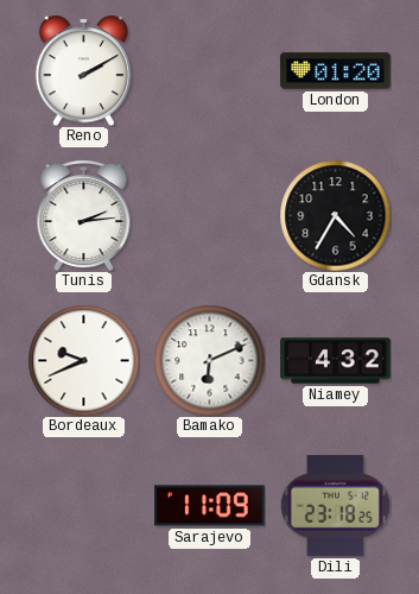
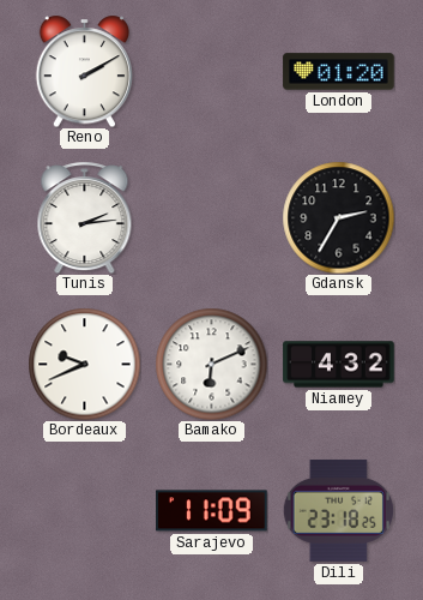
Gdansk: 4:35 -> 2:35
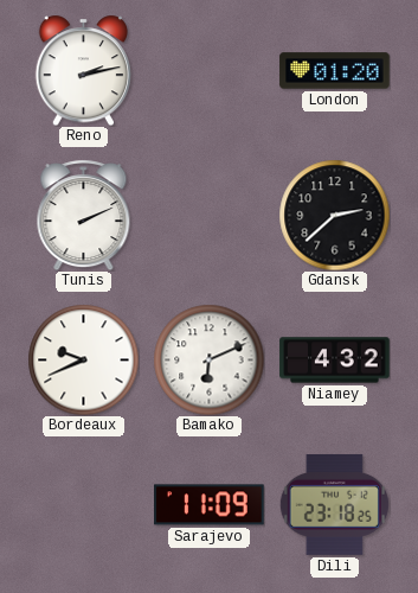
Reno: 2:10 -> 2:13
Tunis: 2:14 -> 2:11
Gdansk: 2:35 -> 2:38
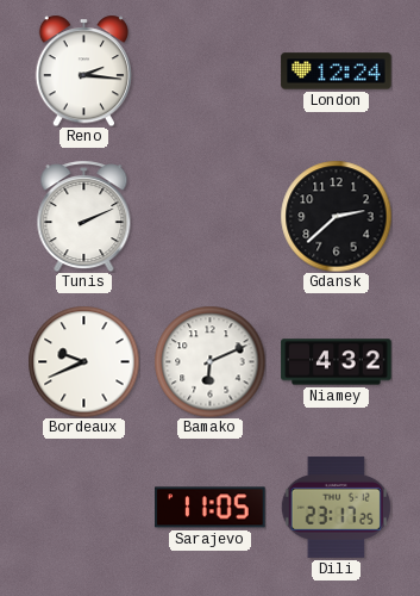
Reno: 2:13 -> 2:16
London: 01:20 -> 12:24
Sarajevo: 11:09 -> 11:05
Dili: 23:18 -> 23:17
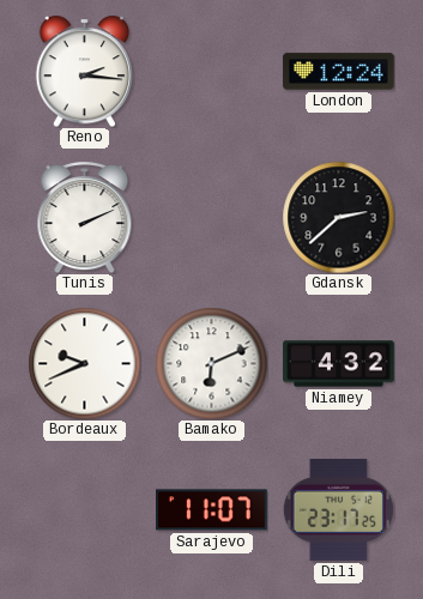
Sarajevo: 11:05 -> 11:07
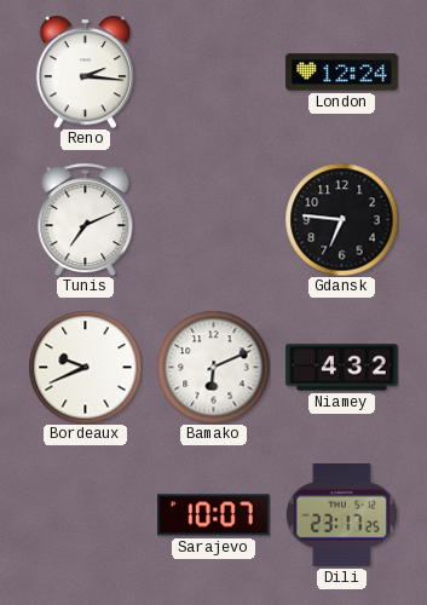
Tunis: 2:11 -> 7:11
Gdansk: 2:38 -> 6:46
Sarajevo: 11:07 -> 10:07
